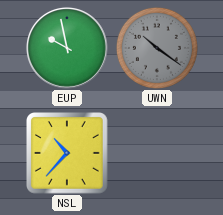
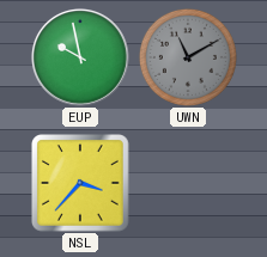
UWN: 10:21 -> 11:10
NSL: 10:37 -> 3:37
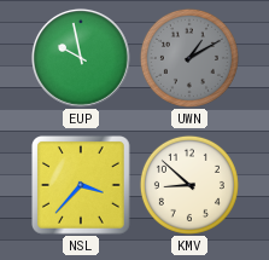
UWN: 11:10 -> 1:10
KMV: none -> 8:52
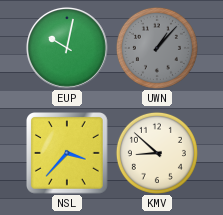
EUP: 9:58 -> 10:02
UWN: 1:10 -> 1:07
